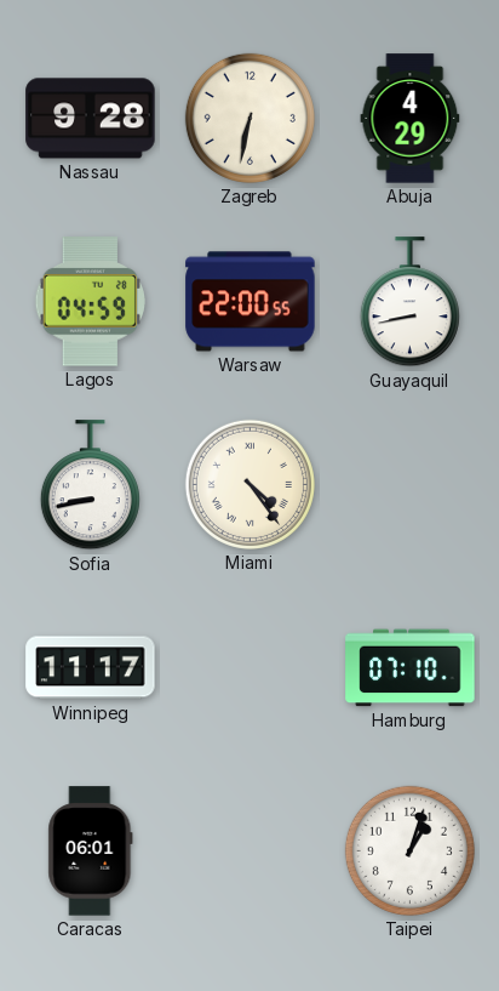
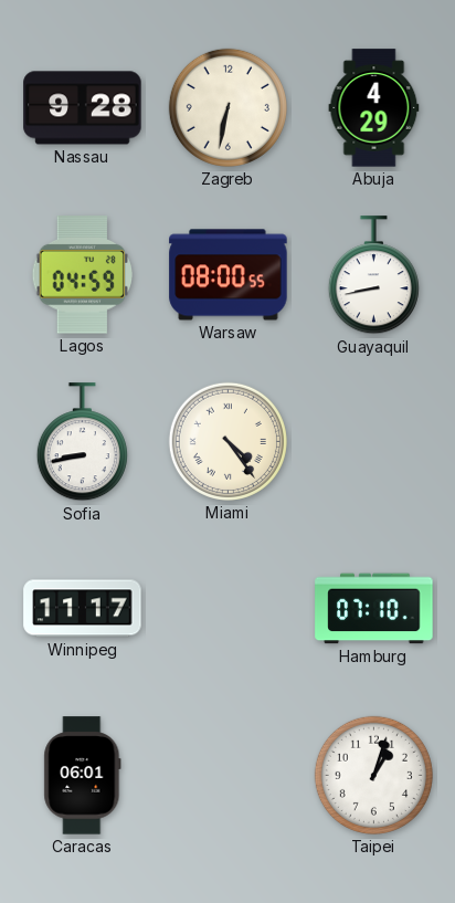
Warsaw: 22:00 -> 08:00
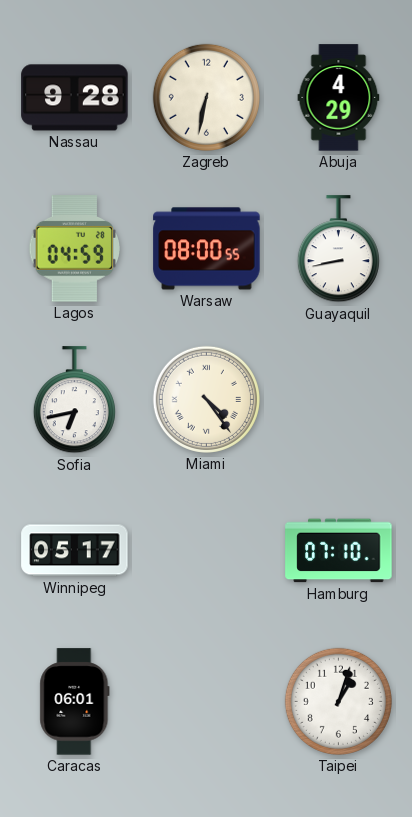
Sofia: 8:43 -> 6:43
Winnipeg: 11:17 -> 05:17
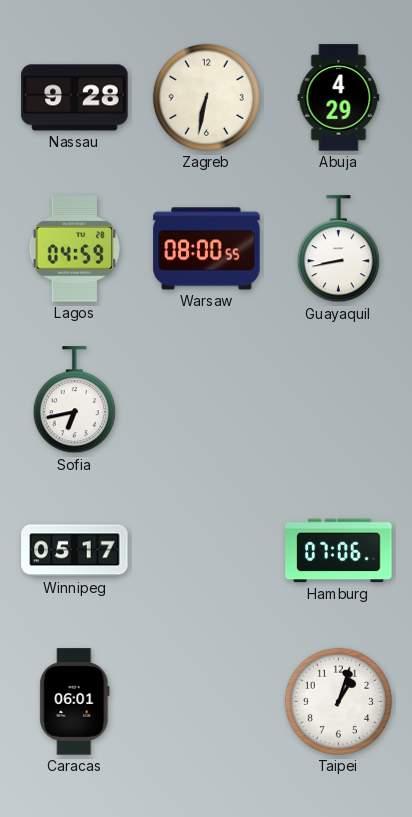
Miami: 4:24 -> none
Hamburg: 07:10 -> 07:06
